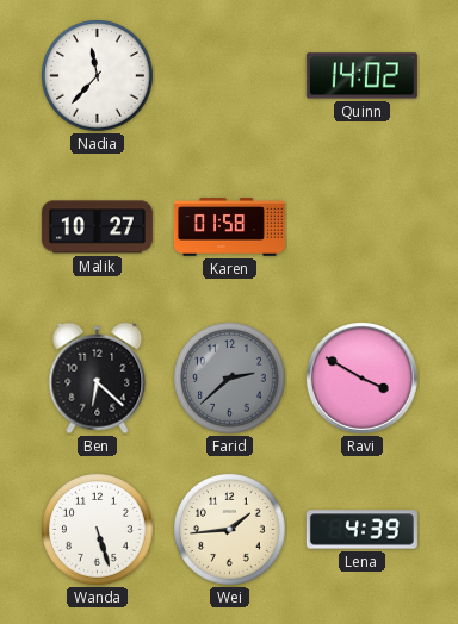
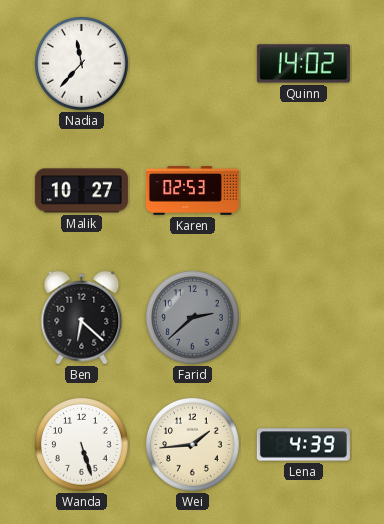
Karen: 01:58 -> 02:53
Ravi: 3:50 -> none
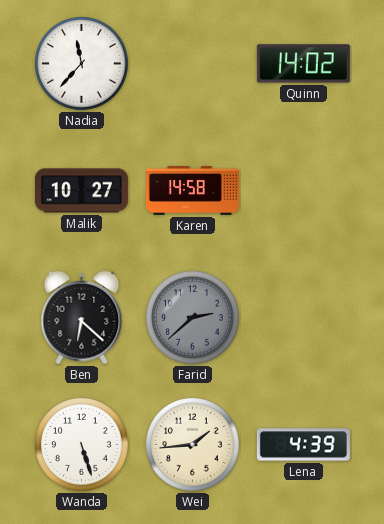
Karen: 02:53 -> 14:58
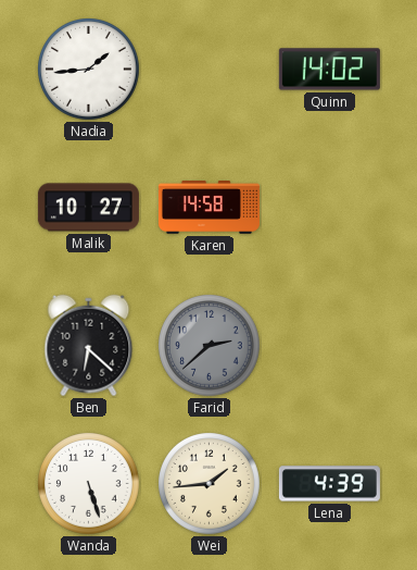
Nadia: 11:37 -> 1:44
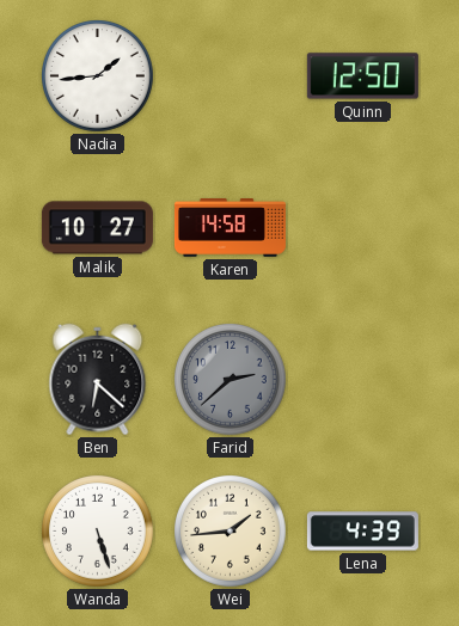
Quinn: 14:02 -> 12:50
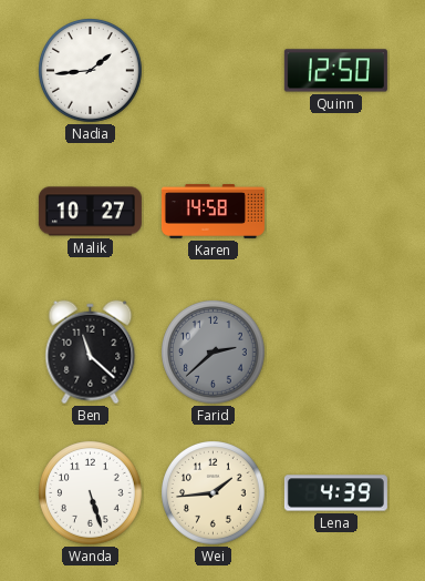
Ben: 6:22 -> 11:22
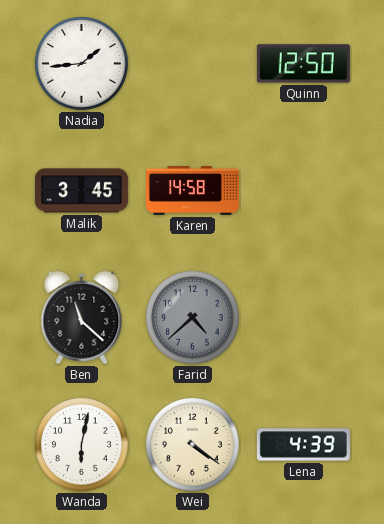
Malik: 10:27 -> 3:45
Farid: 2:38 -> 4:38
Wanda: 5:27 -> 6:02
Wei: 1:44 -> 4:21
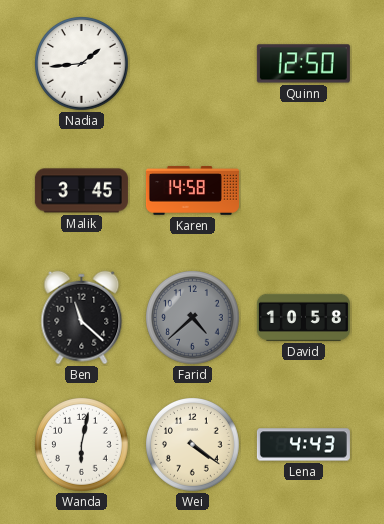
David: none -> 10:58
Lena: 4:39 -> 4:43
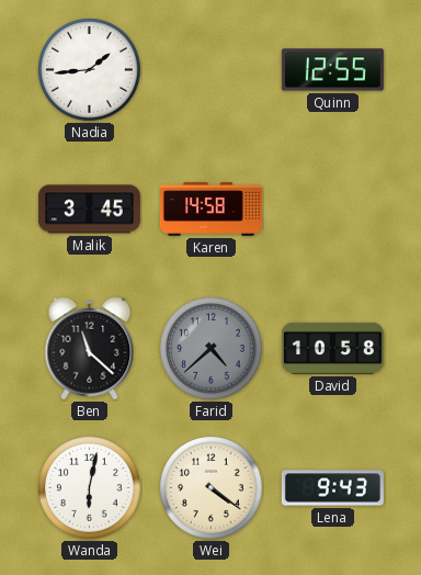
Quinn: 12:50 -> 12:55
Lena: 4:43 -> 9:43
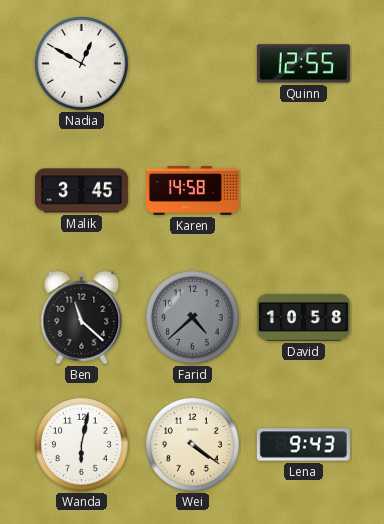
Nadia: 1:44 -> 12:50
